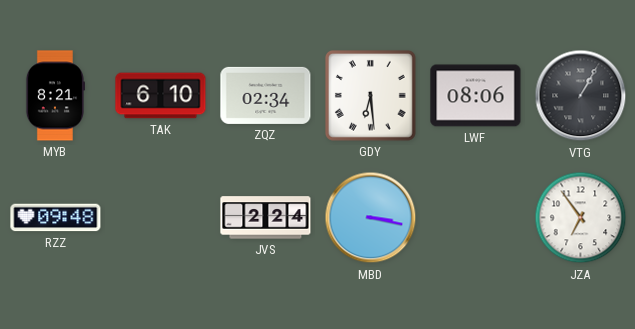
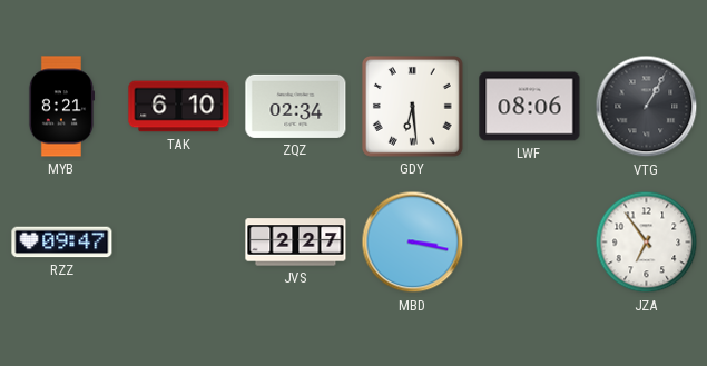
RZZ: 09:48 -> 09:47
JVS: 2:24 -> 2:27
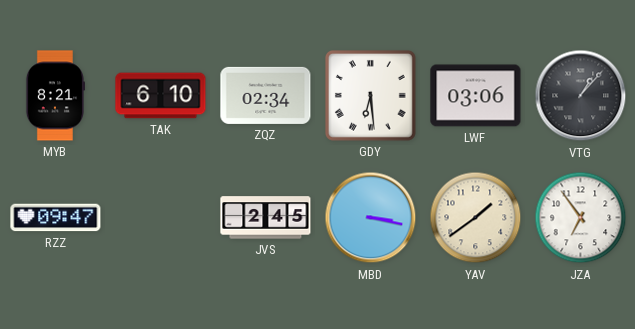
LWF: 08:06 -> 03:06
VTG: 1:05 -> 1:07
JVS: 2:27 -> 2:45
YAV: none -> 1:39
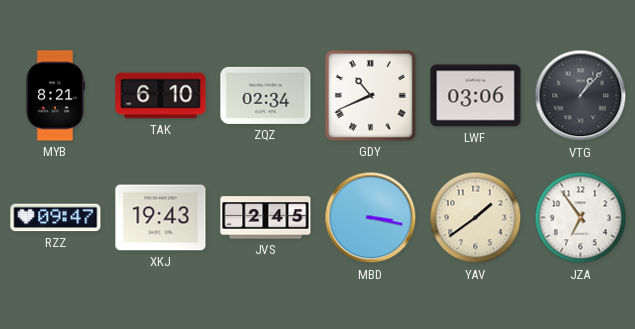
GDY: 6:29 -> 10:41
XKJ: none -> 19:43
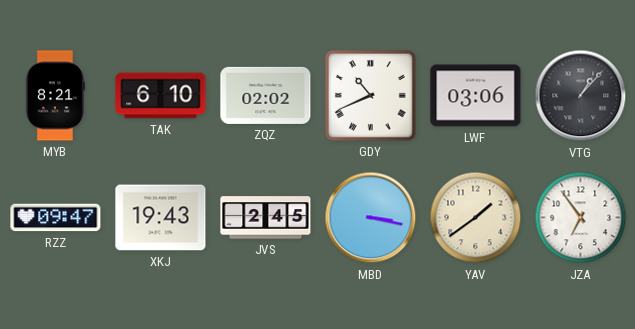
ZQZ: 02:34 -> 02:02
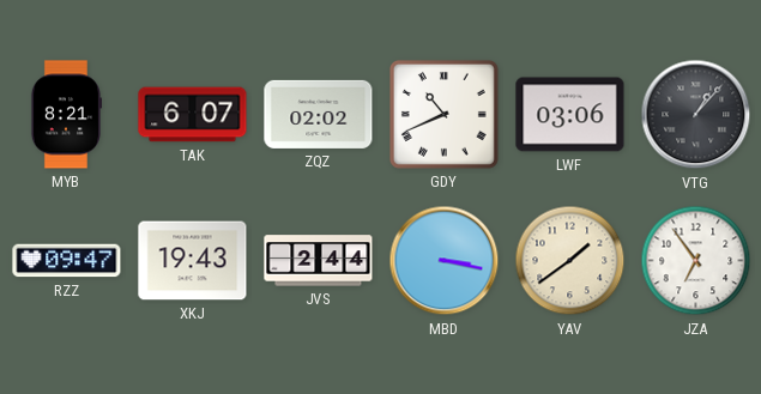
TAK: 6:10 -> 6:07
JVS: 2:45 -> 2:44
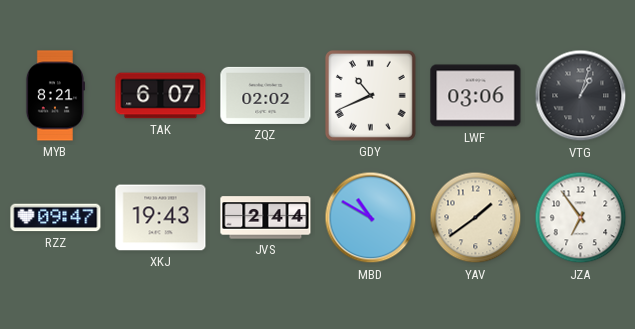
VTG: 1:07 -> 1:03
MBD: 3:17 -> 10:50
